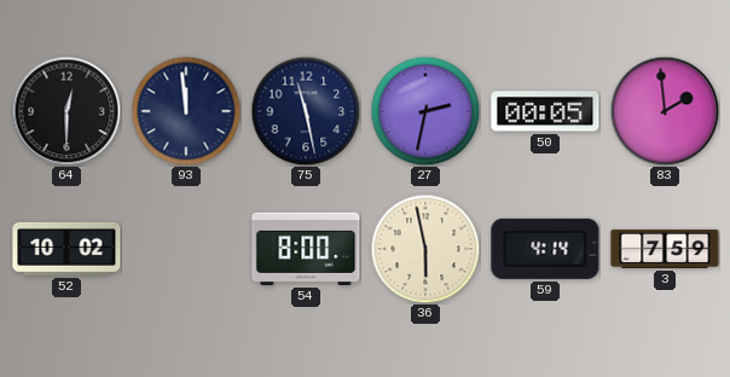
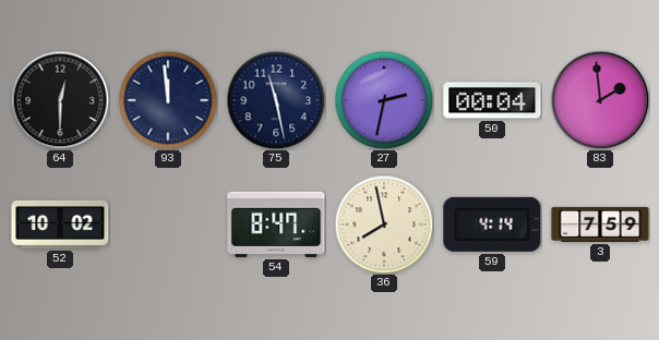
50: 00:05 -> 00:04
54: 8:00 -> 8:47
36: 5:58 -> 7:58
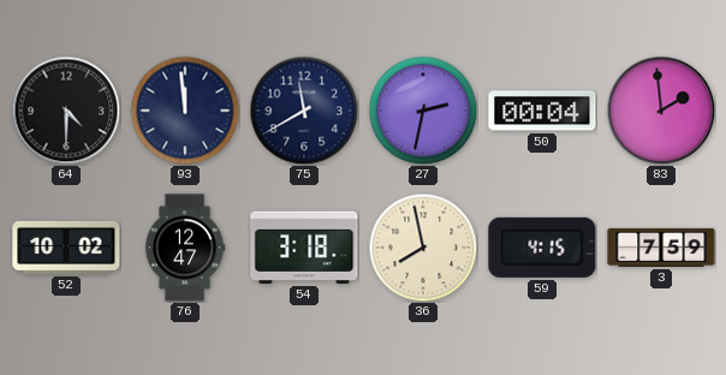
64: 12:30 -> 4:30
75: 11:28 -> 11:40
76: none -> 12:47
54: 8:47 -> 3:18
59: 4:14 -> 4:15
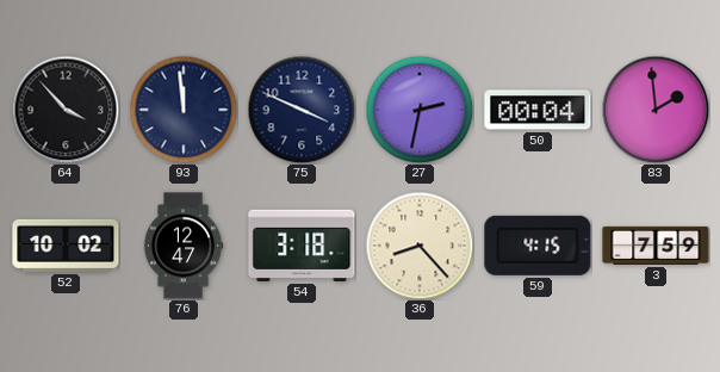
64: 4:30 -> 3:53
75: 11:40 -> 3:49
36: 7:58 -> 8:23
